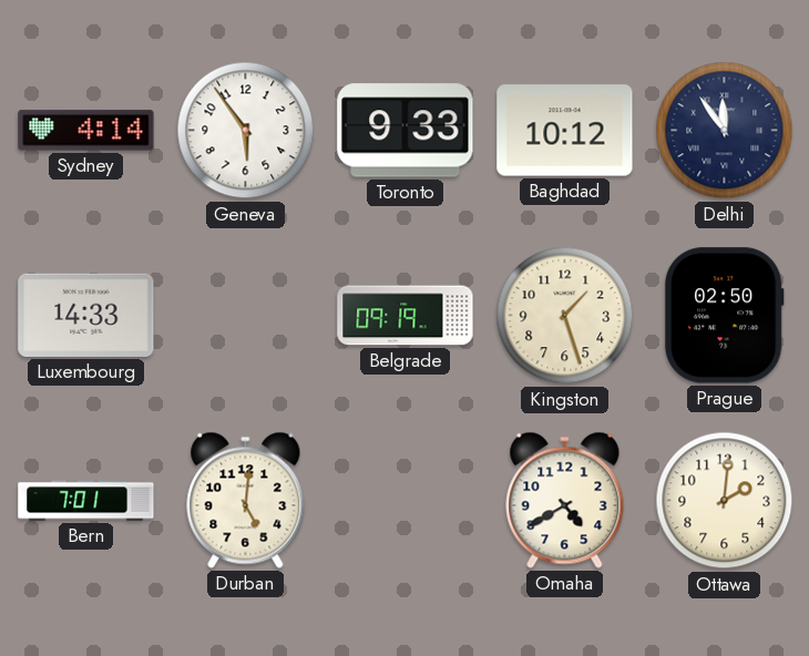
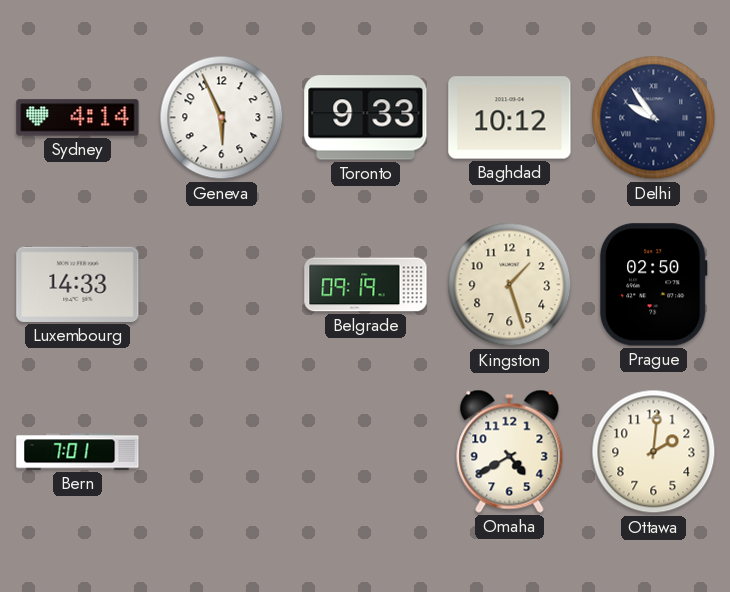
Geneva: 5:54 -> 5:56
Delhi: 11:54 -> 9:54
Durban: 5:01 -> none
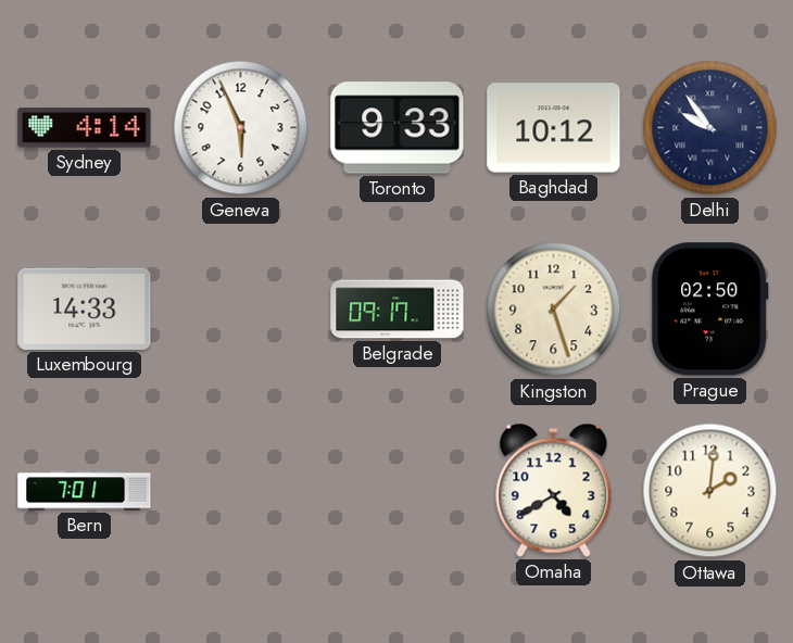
Belgrade: 09:19 -> 09:17
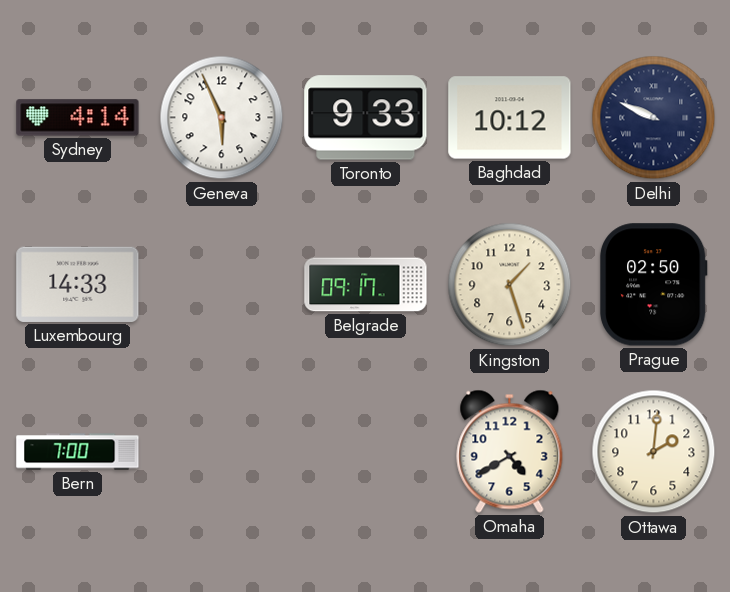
Delhi: 9:54 -> 9:49
Bern: 7:01 -> 7:00
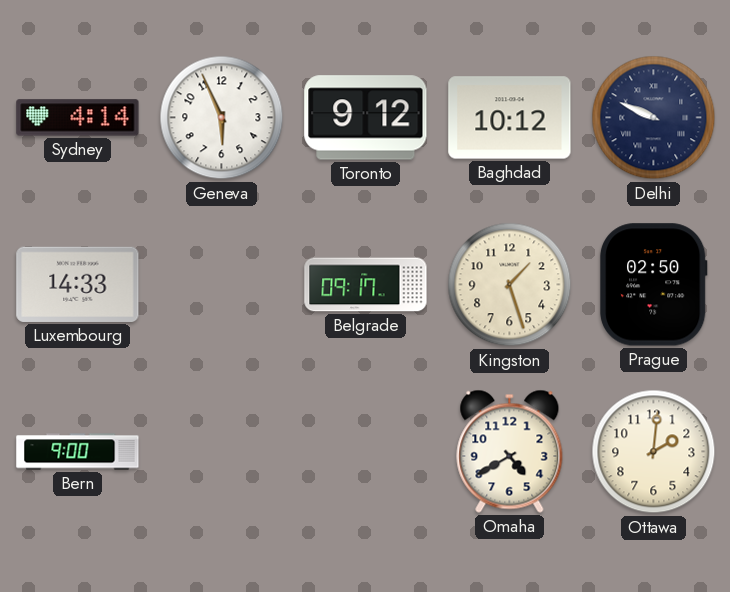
Toronto: 9:33 -> 9:12
Bern: 7:00 -> 9:00
